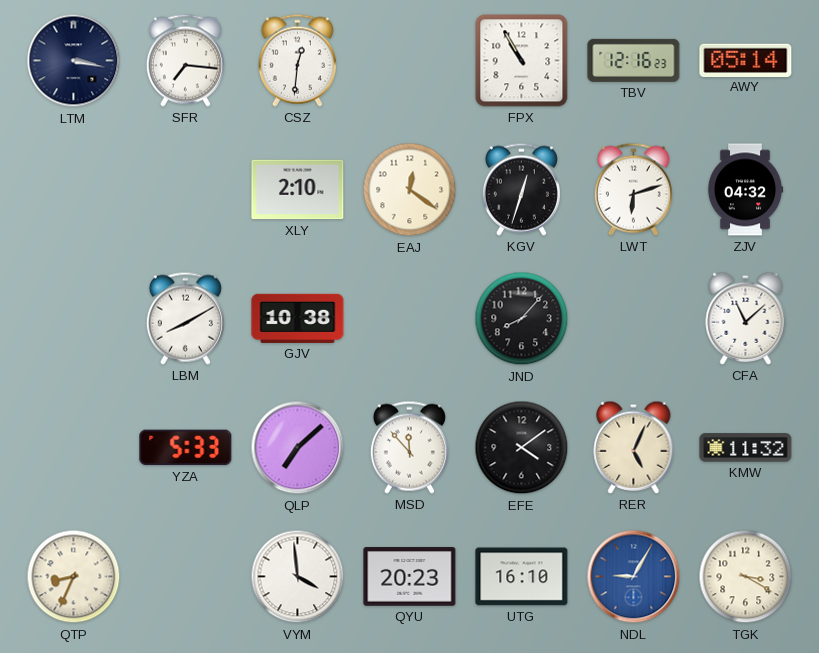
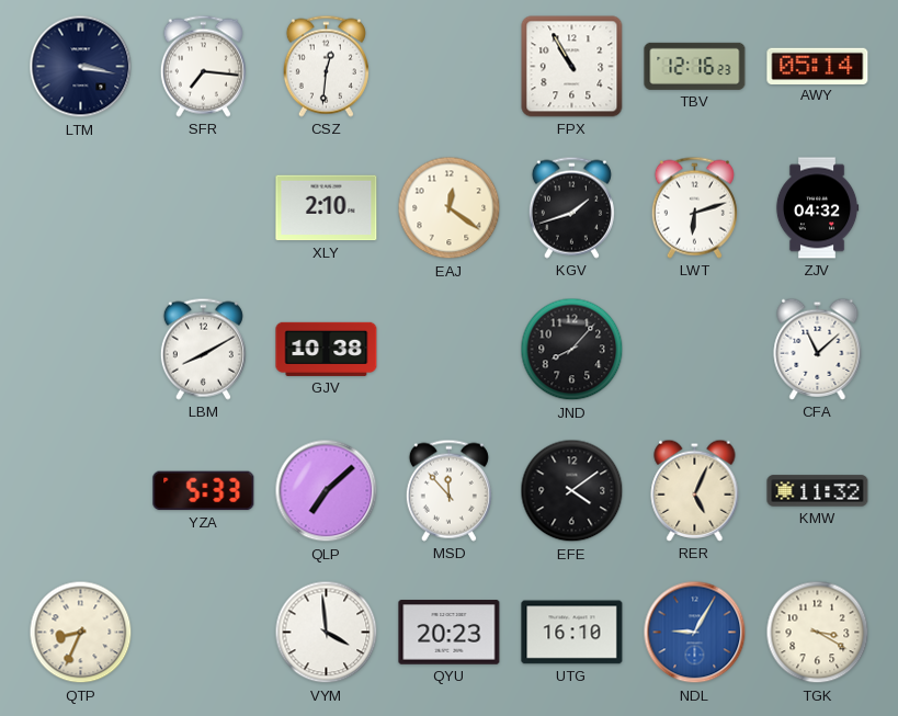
KGV: 12:33 -> 1:42
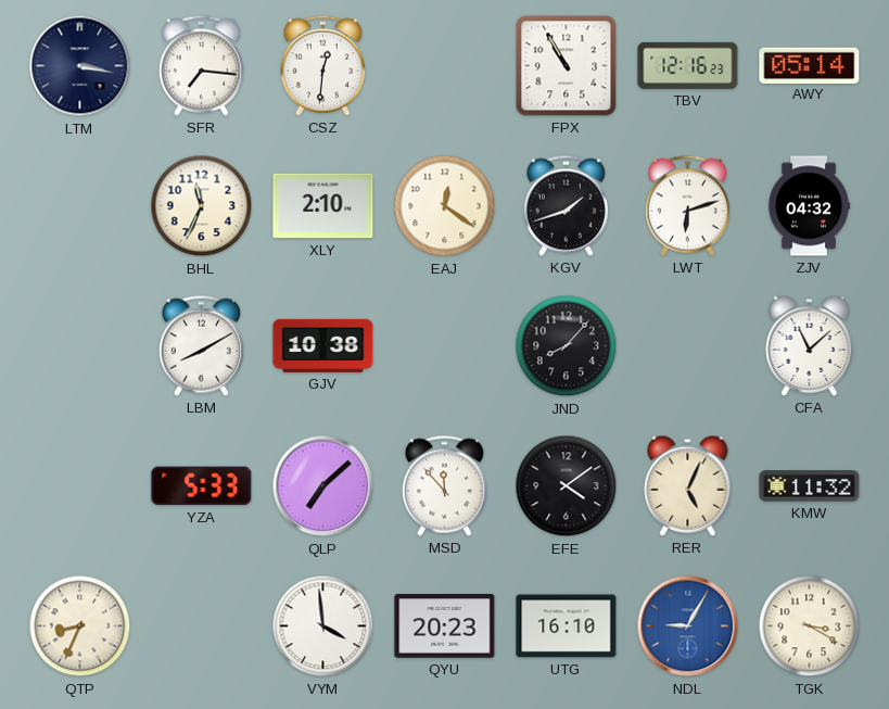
BHL: none -> 11:34
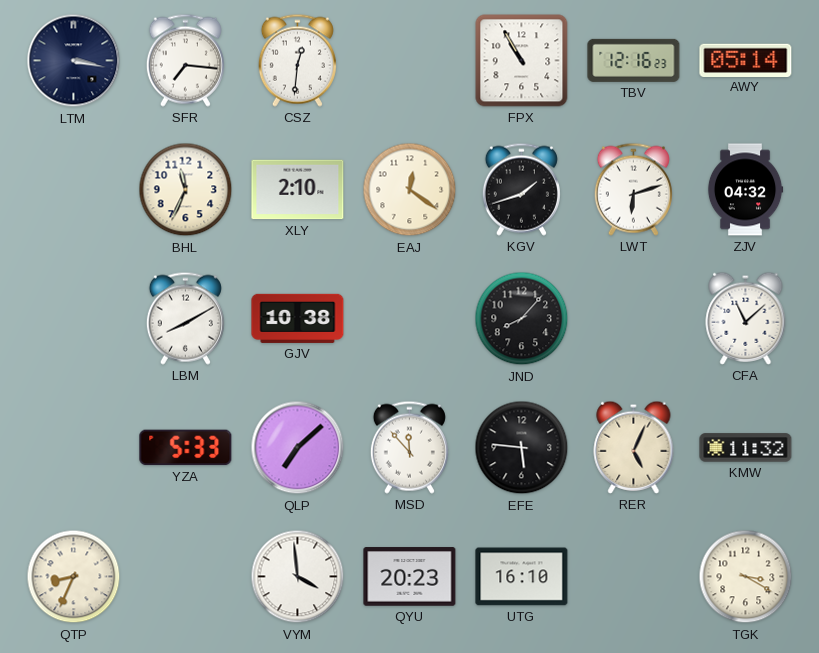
EFE: 4:09 -> 5:46
NDL: 9:05 -> none
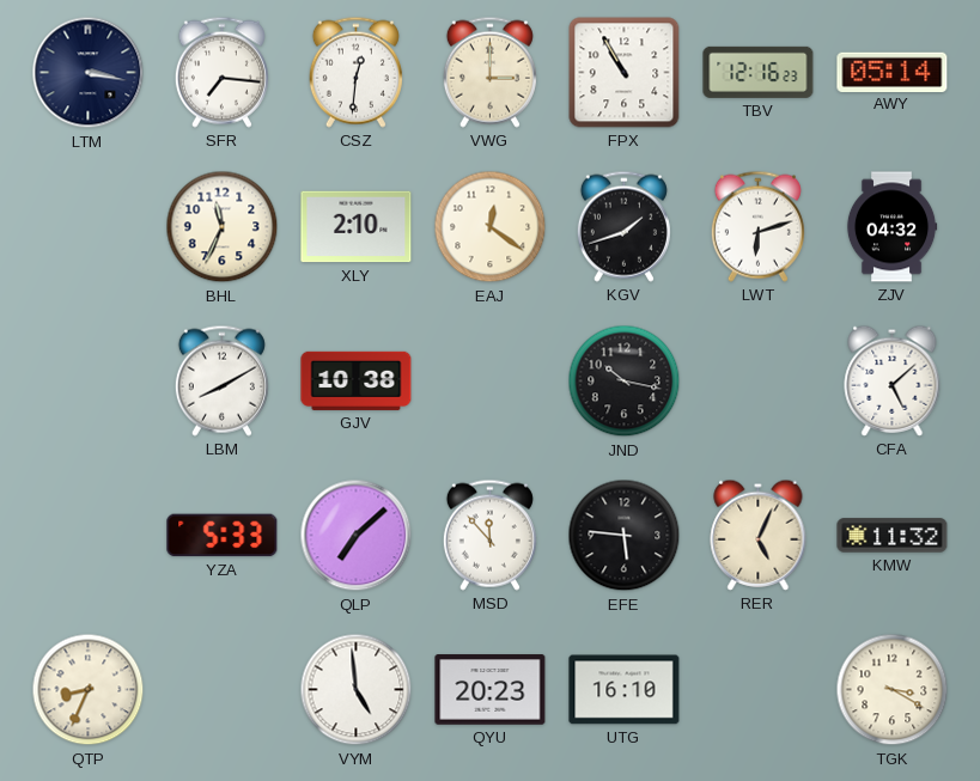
VWG: none -> 3:00
JND: 8:07 -> 10:17
CFA: 11:08 -> 5:08
VYM: 3:59 -> 4:59
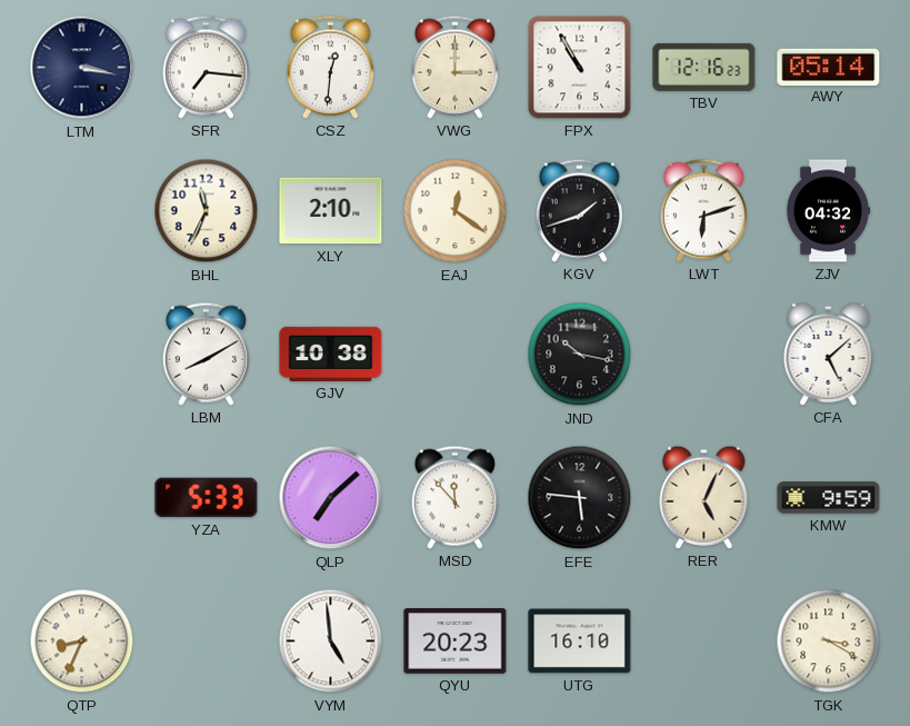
KMW: 11:32 -> 9:59
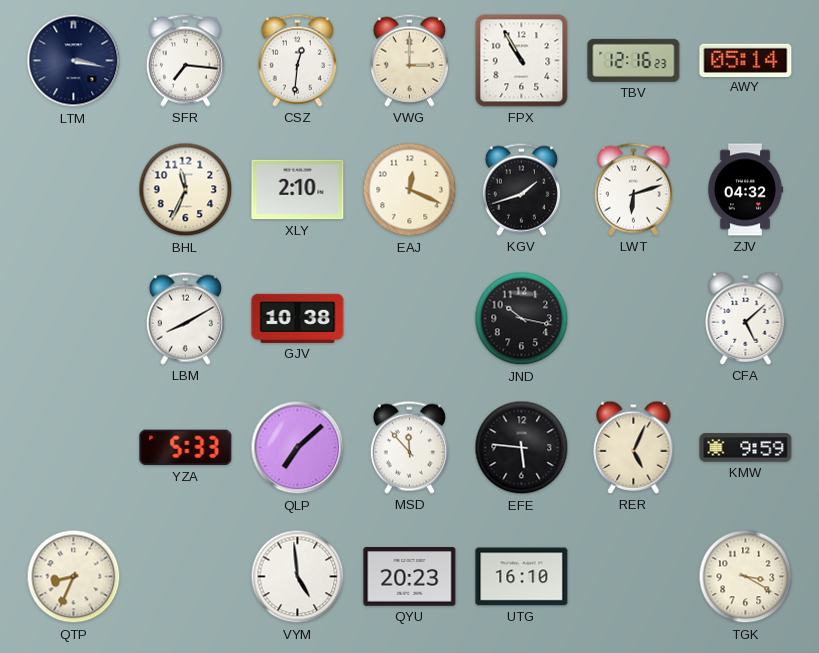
EAJ: 12:21 -> 12:19
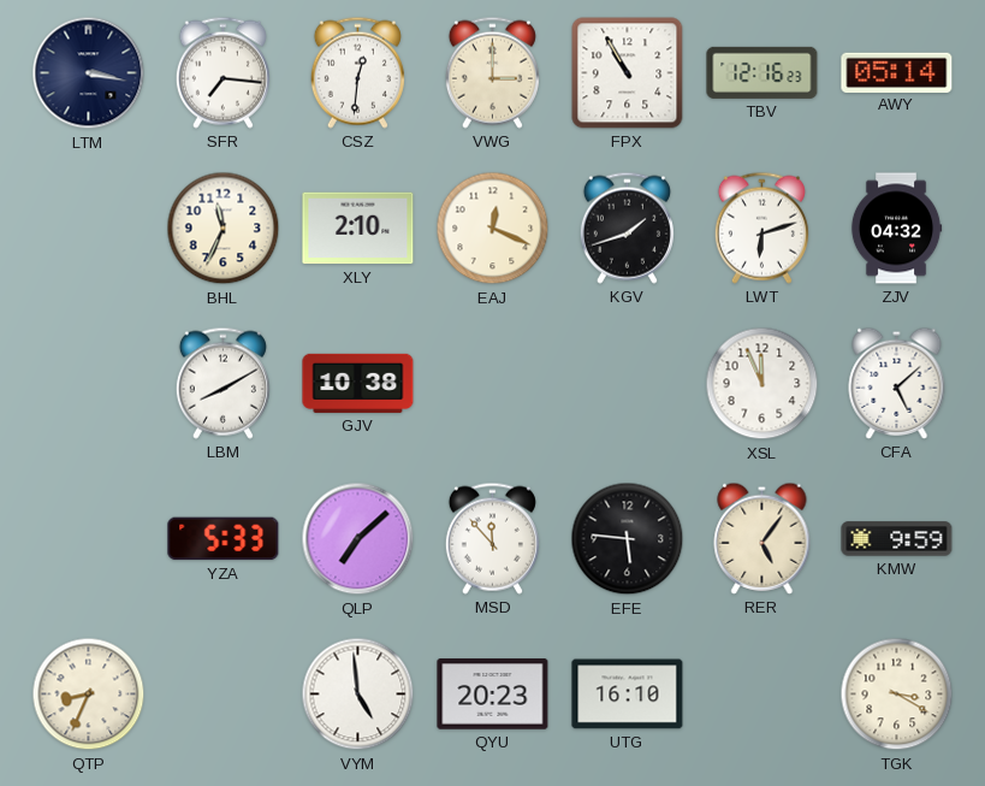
JND: 10:17 -> none
XSL: none -> 11:56
RER: 5:04 -> 5:06
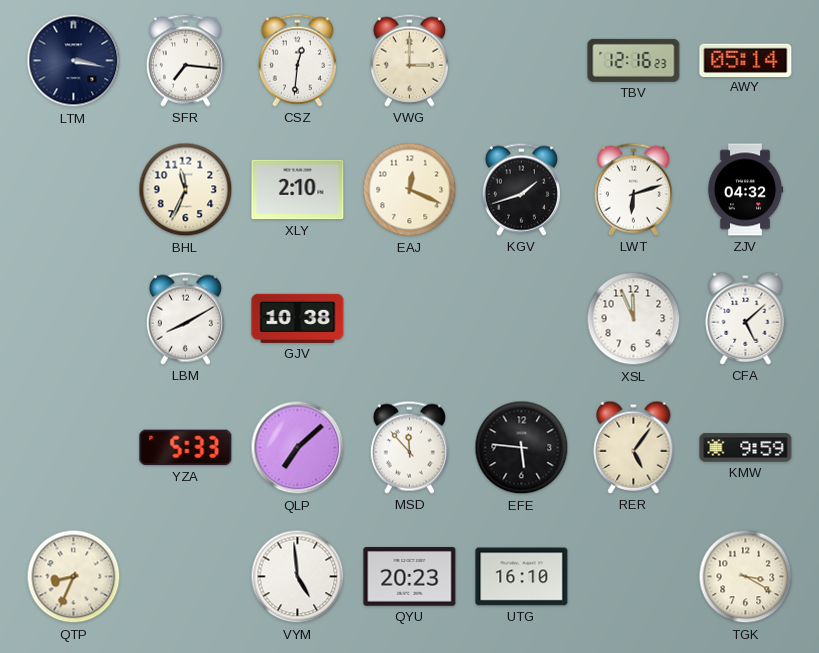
FPX: 10:55 -> none
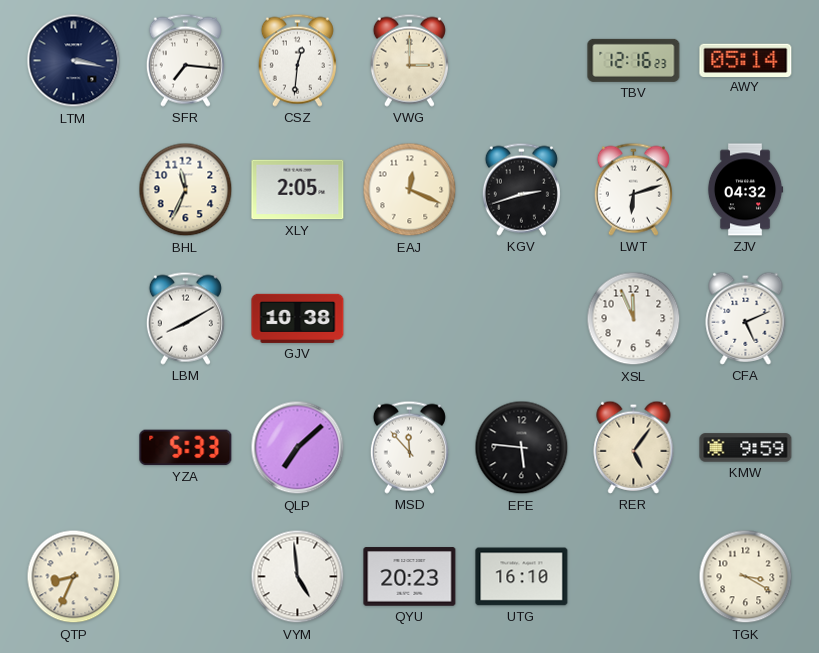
XLY: 2:10 -> 2:05
KGV: 1:42 -> 2:42
CFA: 5:08 -> 5:11
